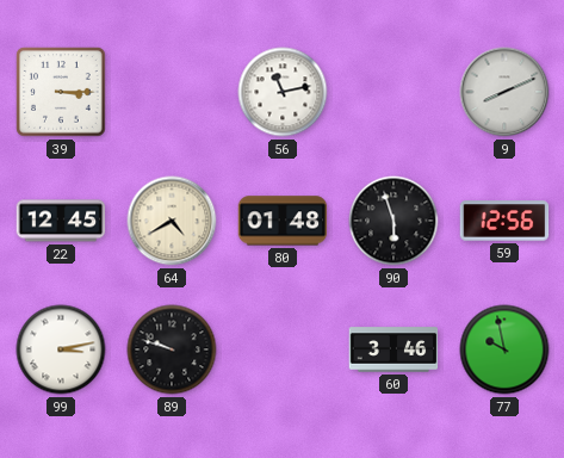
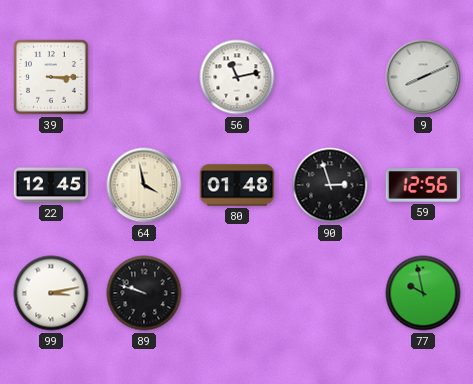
64: 4:40 -> 3:58
90: 5:57 -> 2:57
60: 3:46 -> none
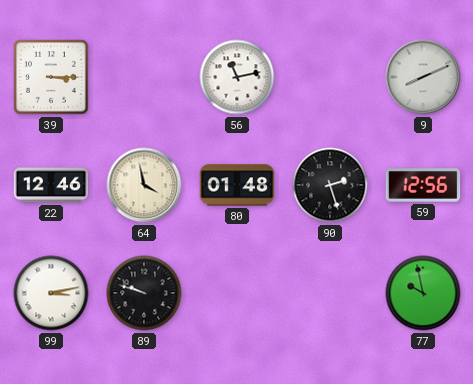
22: 12:45 -> 12:46
90: 2:57 -> 2:27
